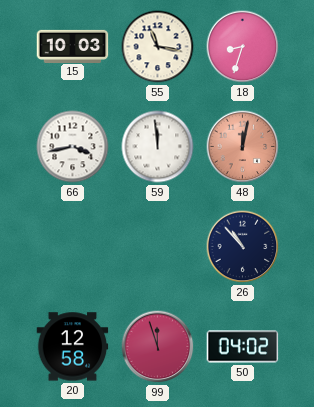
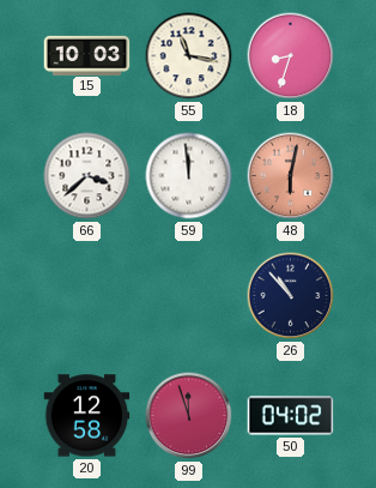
66: 3:43 -> 3:38
48: 12:02 -> 6:02
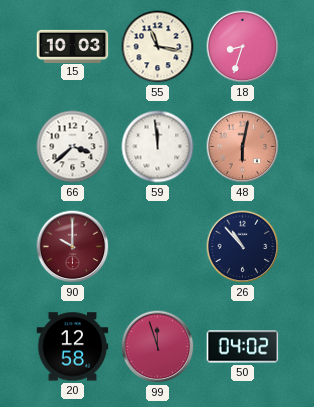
90: none -> 10:00
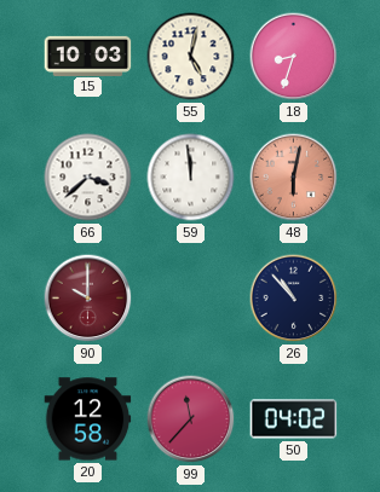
55: 11:17 -> 5:02
99: 11:57 -> 11:37
